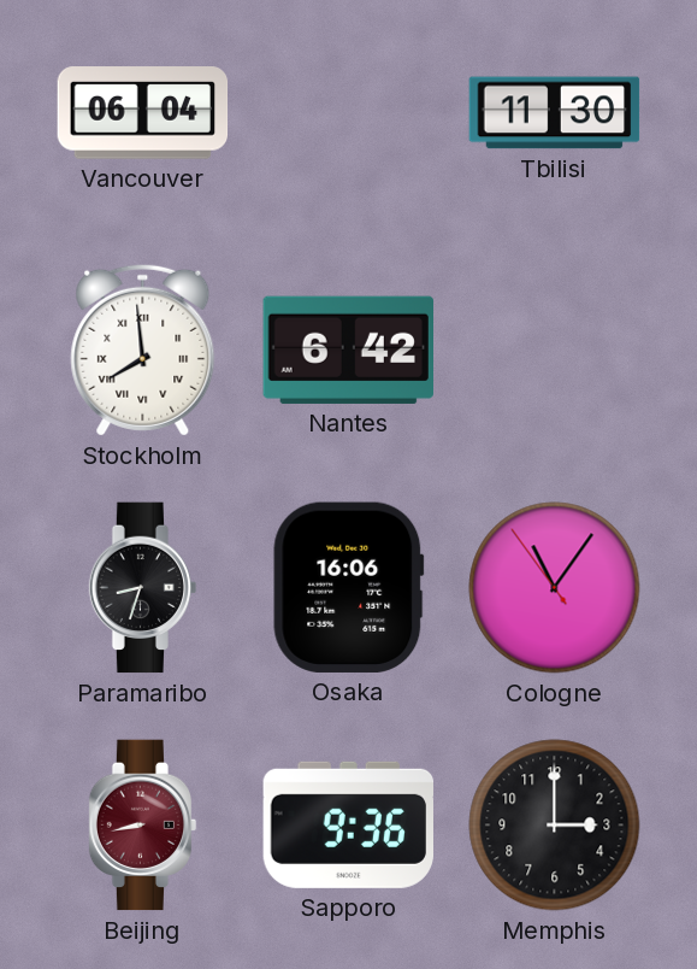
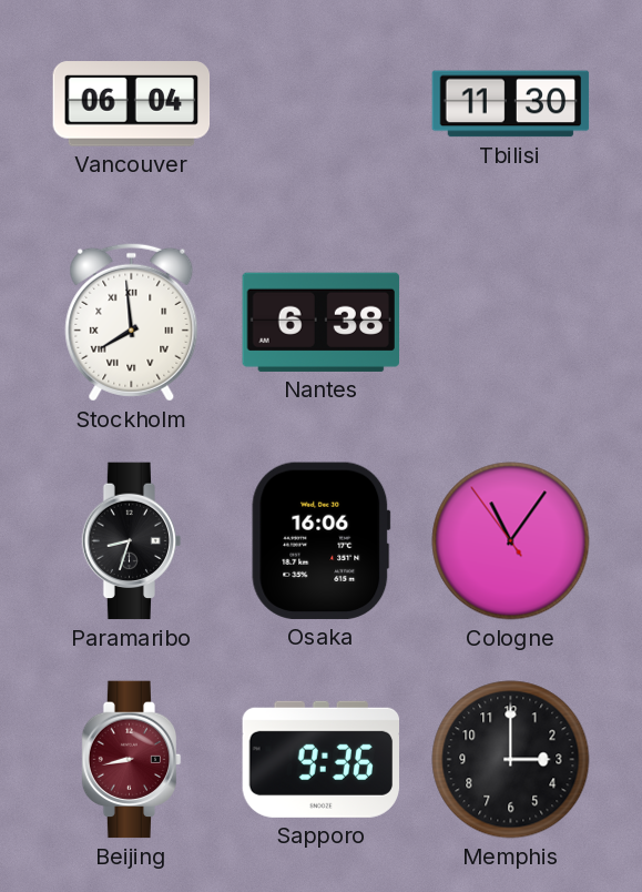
Nantes: 6:42 -> 6:38
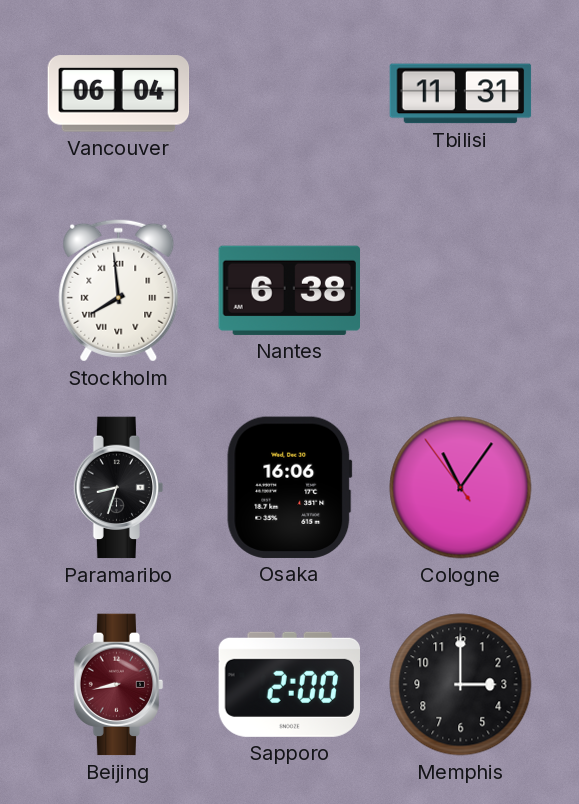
Tbilisi: 11:30 -> 11:31
Sapporo: 9:36 -> 2:00
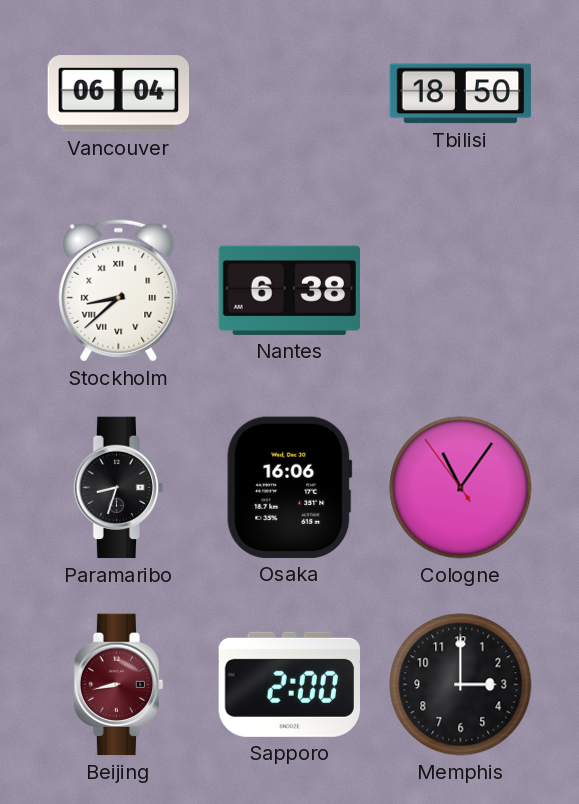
Tbilisi: 11:31 -> 18:50
Stockholm: 7:59 -> 8:38
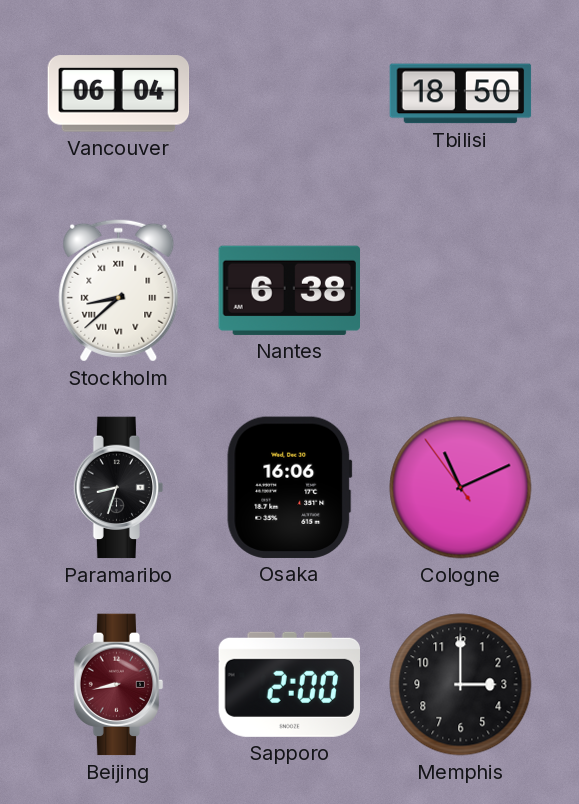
Cologne: 11:05 -> 11:10
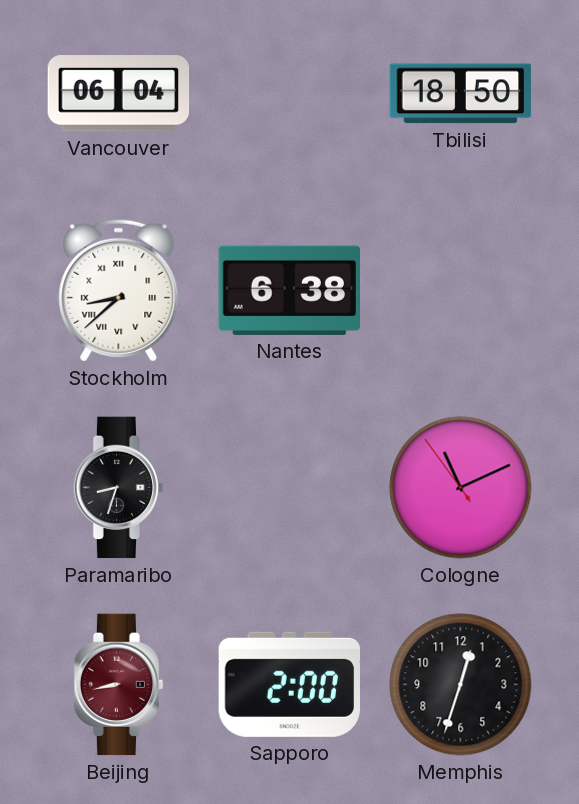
Osaka: 16:06 -> none
Memphis: 3:00 -> 12:33
